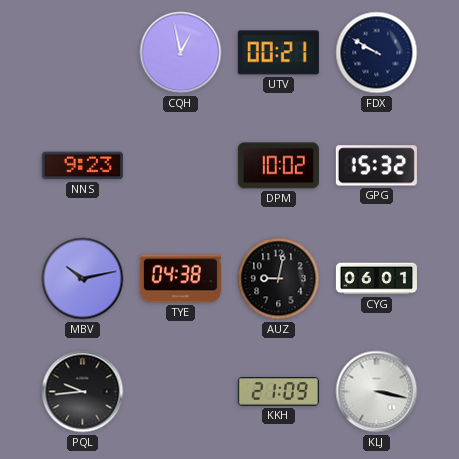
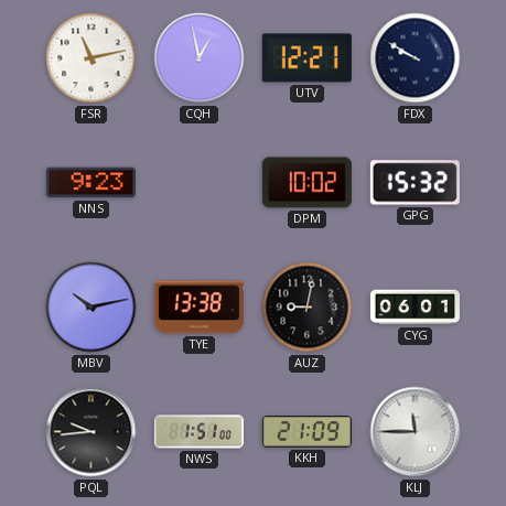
FSR: none -> 11:13
UTV: 00:21 -> 12:21
TYE: 04:38 -> 13:38
NWS: none -> 1:51
KLJ: 3:17 -> 11:45
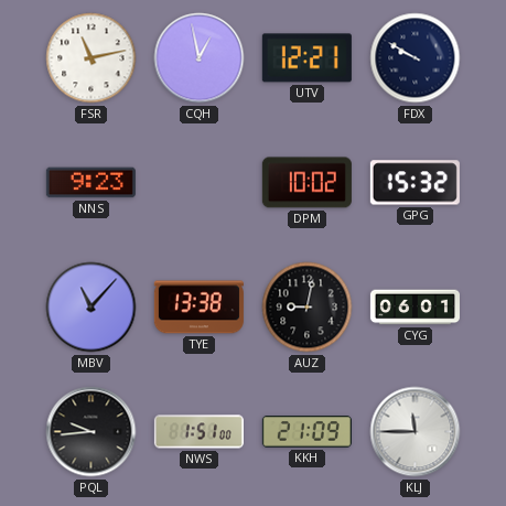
MBV: 10:13 -> 11:07
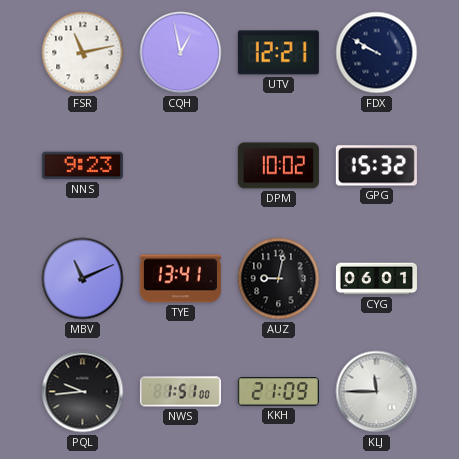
MBV: 11:07 -> 11:11
TYE: 13:38 -> 13:41
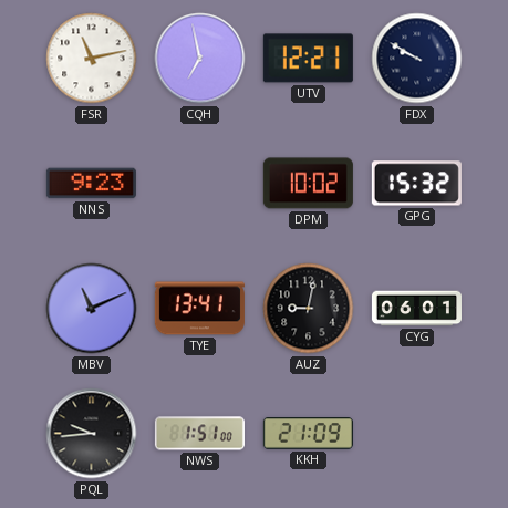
CQH: 12:58 -> 6:58
KLJ: 11:45 -> none
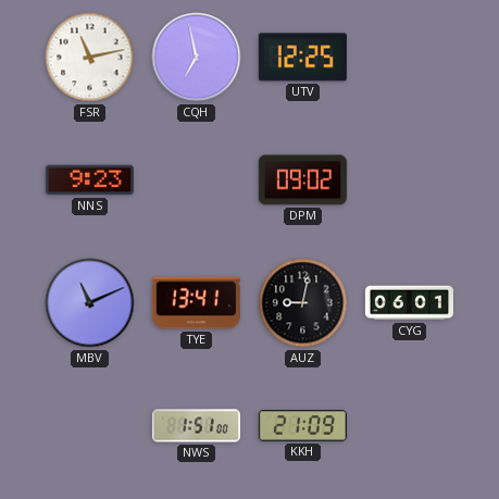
UTV: 12:21 -> 12:25
FDX: 9:50 -> none
DPM: 10:02 -> 09:02
GPG: 15:32 -> none
PQL: 9:44 -> none
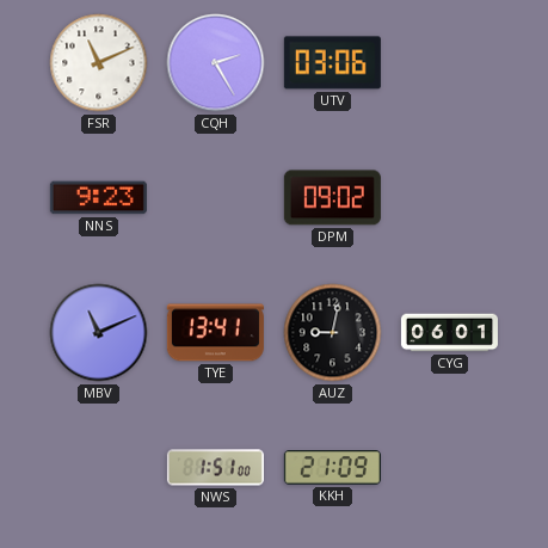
FSR: 11:13 -> 11:11
CQH: 6:58 -> 2:25
UTV: 12:25 -> 03:06
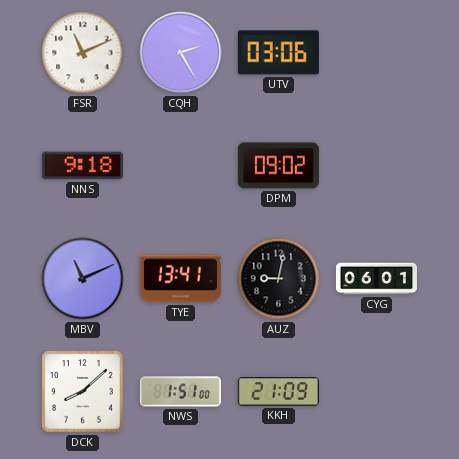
NNS: 9:23 -> 9:18
DCK: none -> 8:08
